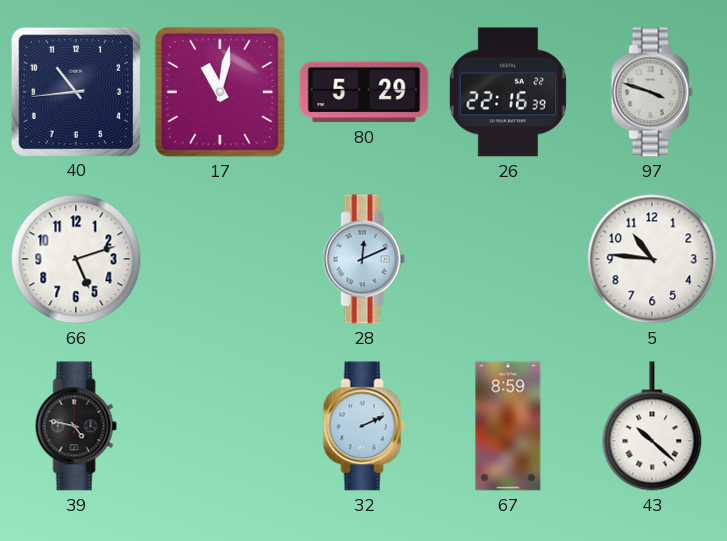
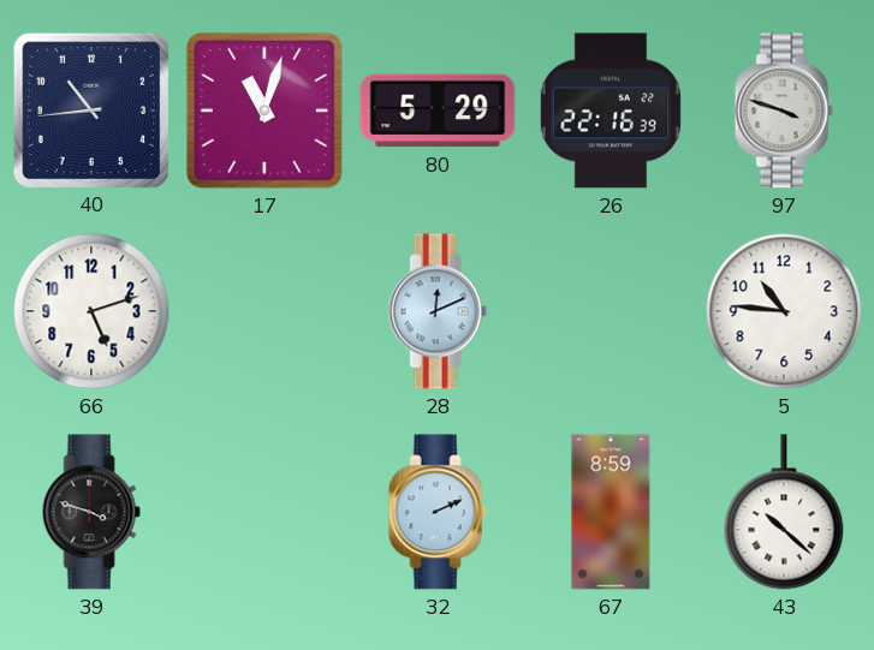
17: 11:02 -> 11:03
39: 4:47 -> 3:48
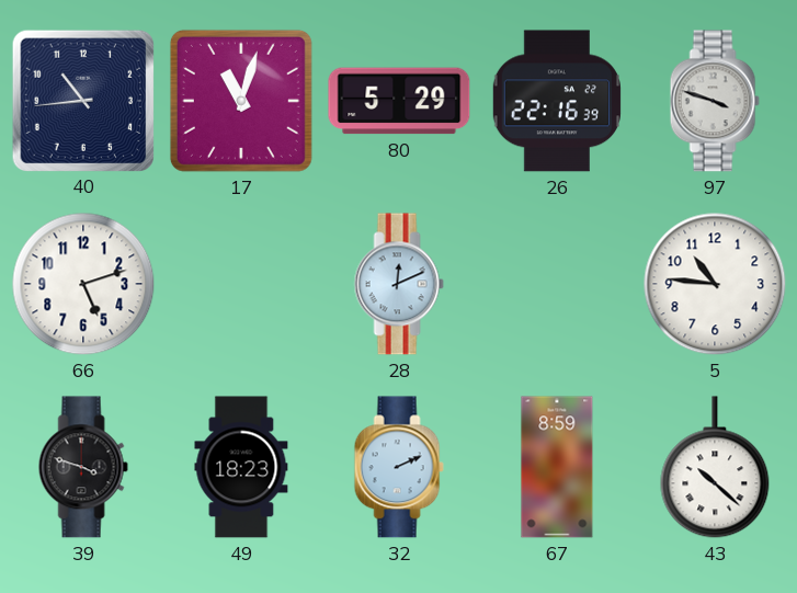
49: none -> 18:23
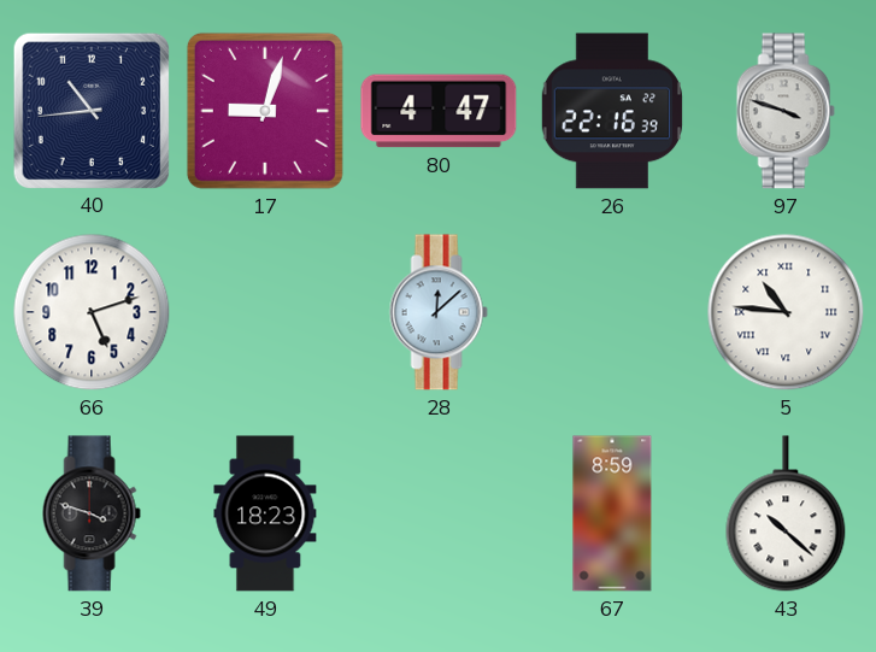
17: 11:03 -> 9:03
80: 5:29 -> 4:47
28: 12:11 -> 12:08
5 numerals: Arabic -> Roman
32: 2:11 -> none
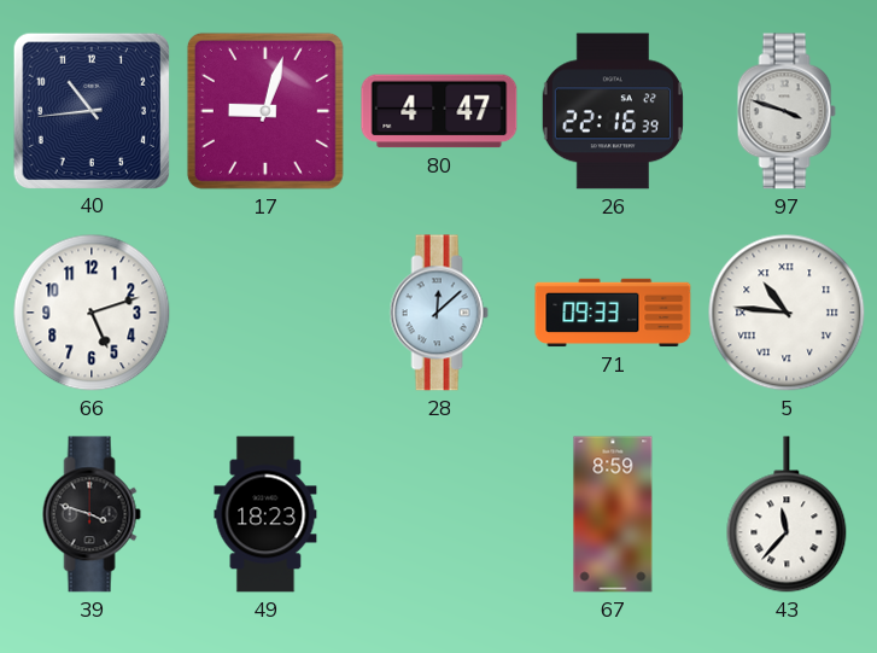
71: none -> 09:33
43: 10:22 -> 11:37
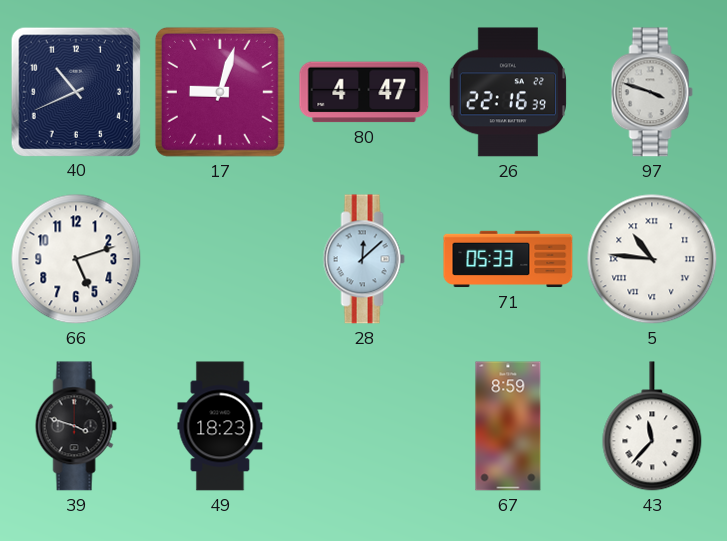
40: 10:44 -> 10:41
71: 09:33 -> 05:33
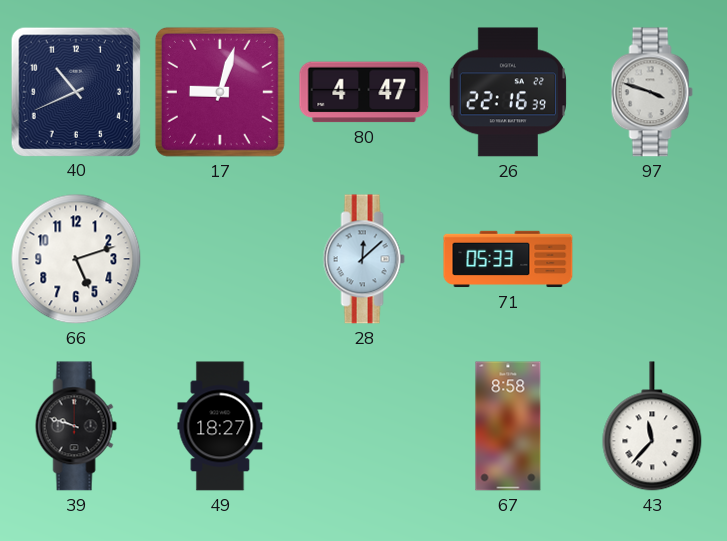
5: 10:46 -> none
39: 3:48 -> 9:48
49: 18:23 -> 18:27
67: 8:59 -> 8:58
